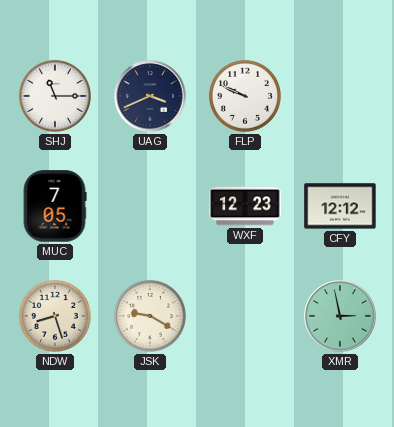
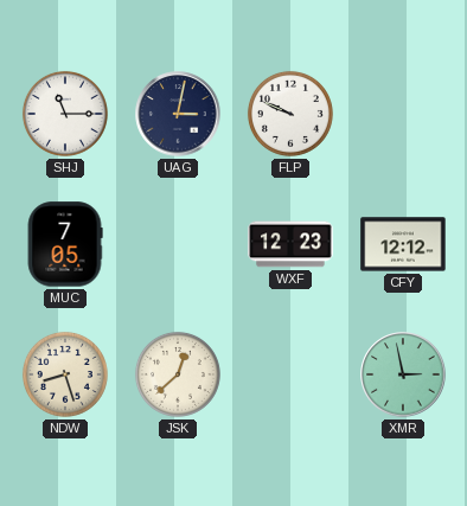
UAG: 3:41 -> 3:02
JSK: 9:20 -> 12:38
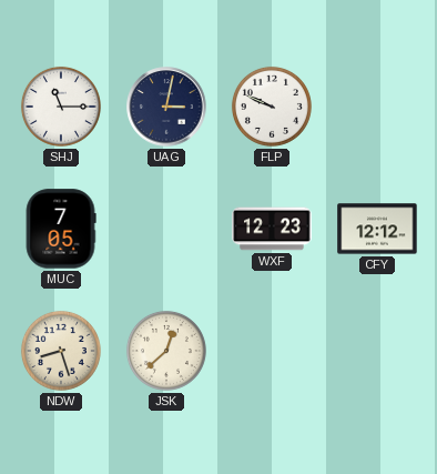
XMR: 2:58 -> none
